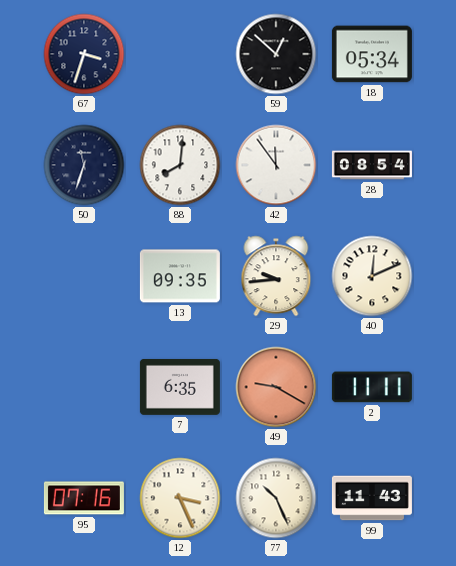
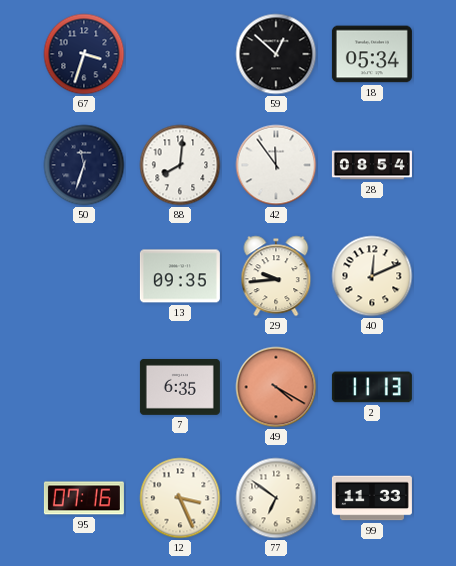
49: 9:20 -> 4:20
2: 11:11 -> 11:13
77: 10:26 -> 6:51
99: 11:43 -> 11:33
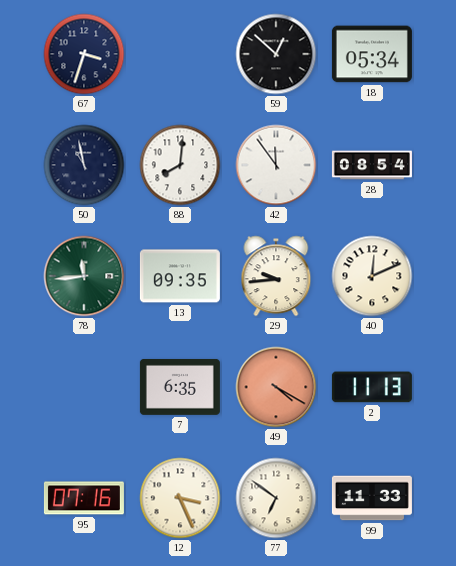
50: 11:33 -> 10:58
78: none -> 11:44
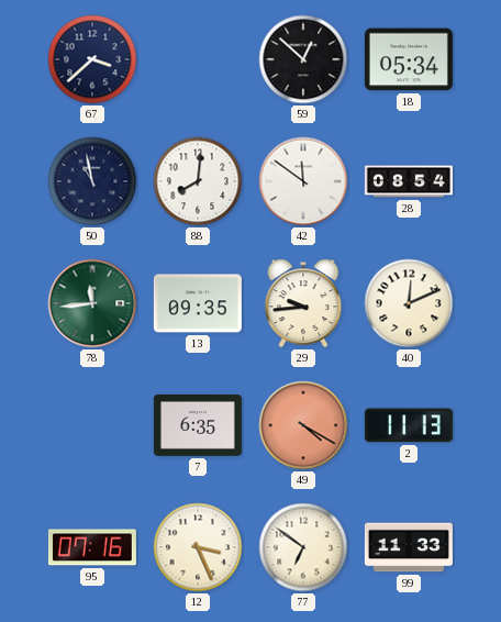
67: 3:33 -> 3:38
42: 11:54 -> 11:51
